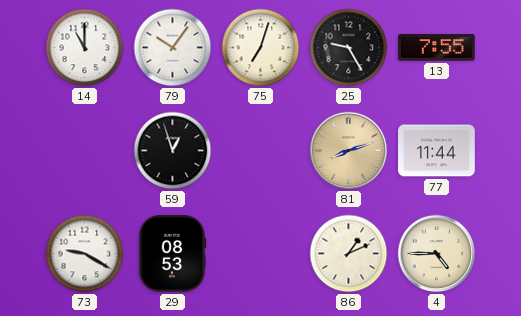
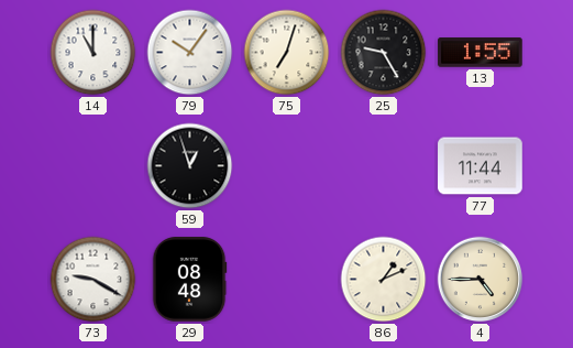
13: 7:55 -> 1:55
81: 8:12 -> none
29: 08:53 -> 08:48
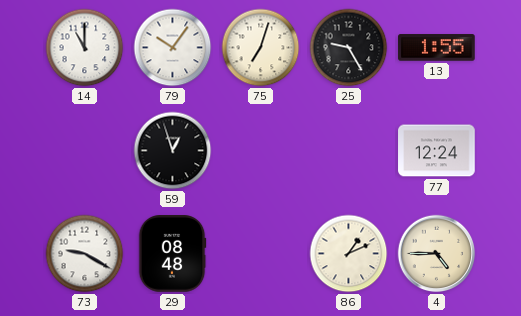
77: 11:44 -> 12:24
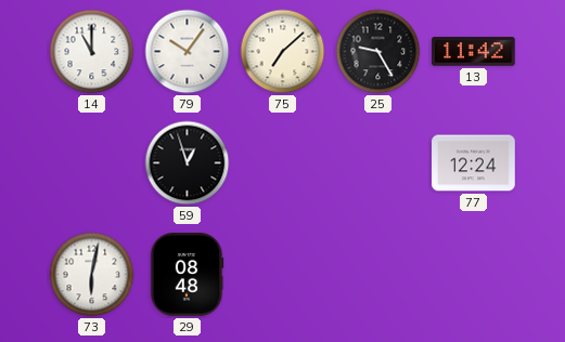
75: 7:03 -> 7:08
13: 1:55 -> 11:42
73: 9:20 -> 6:02
86: 1:11 -> none
4: 4:45 -> none
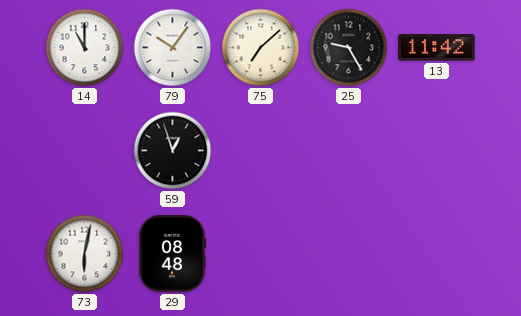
77: 12:24 -> none
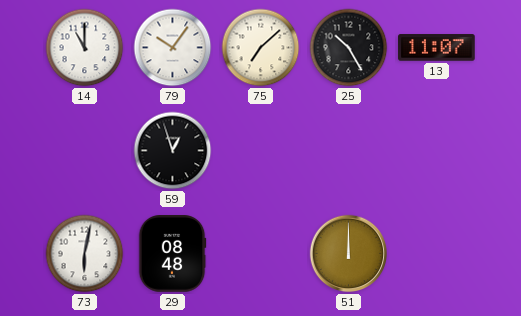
25: 9:25 -> 10:25
13: 11:42 -> 11:07
51: none -> 12:00
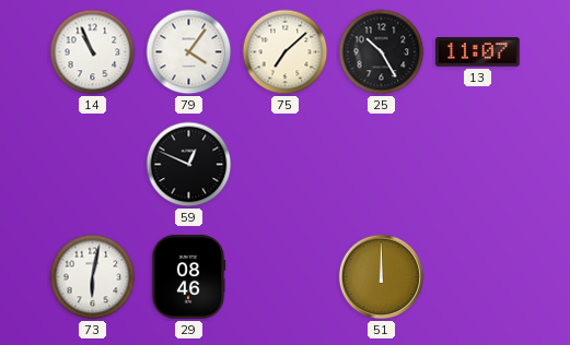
14: 11:00 -> 10:56
79: 10:06 -> 4:06
59: 12:57 -> 12:49
29: 08:48 -> 08:46
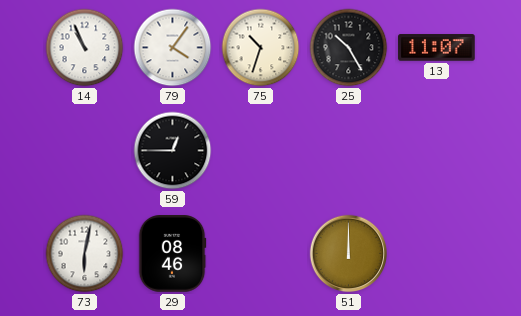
75: 7:08 -> 10:33
59: 12:49 -> 12:45
